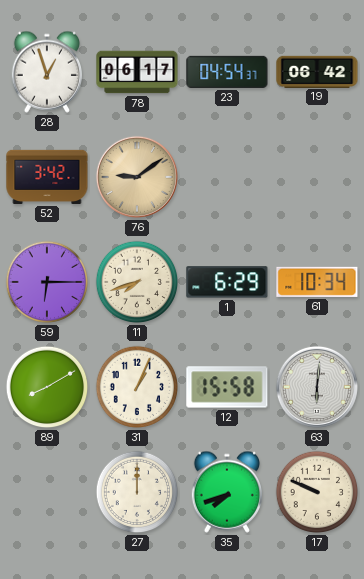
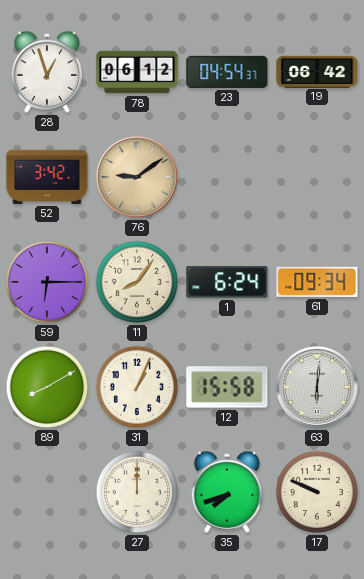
78: 06:17 -> 06:12
11: 7:42 -> 8:06
1: 6:29 -> 6:24
61: 10:34 -> 09:34
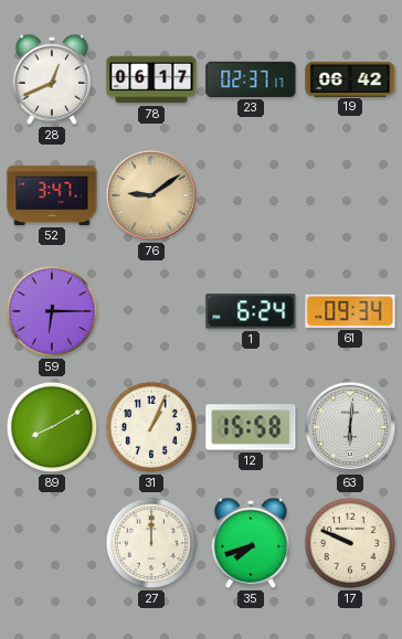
28: 12:57 -> 12:41
78: 06:12 -> 06:17
23: 04:54 -> 02:37
52: 3:42 -> 3:47
11: 8:06 -> none
